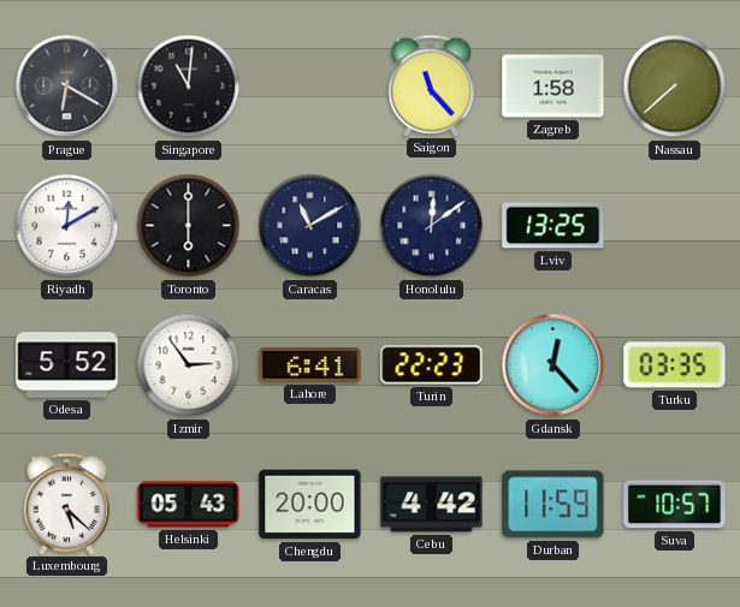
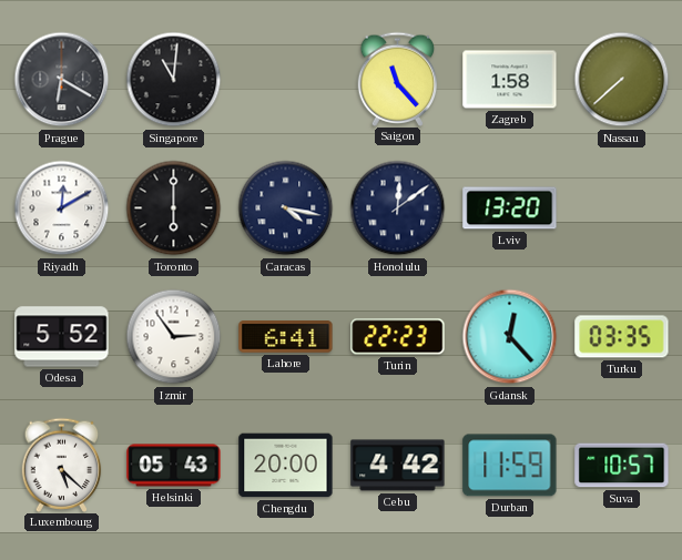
Caracas: 11:10 -> 4:17
Lviv: 13:25 -> 13:20
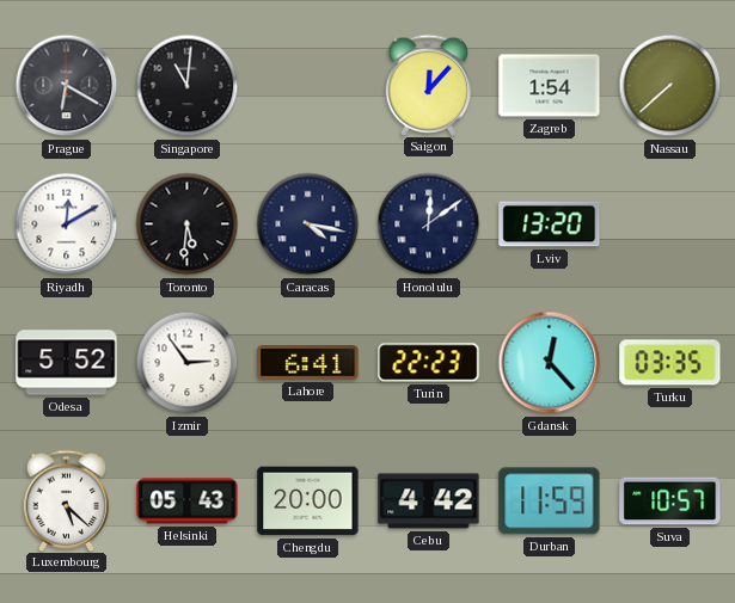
Saigon: 11:23 -> 12:07
Zagreb: 1:58 -> 1:54
Toronto: 6:00 -> 5:31
